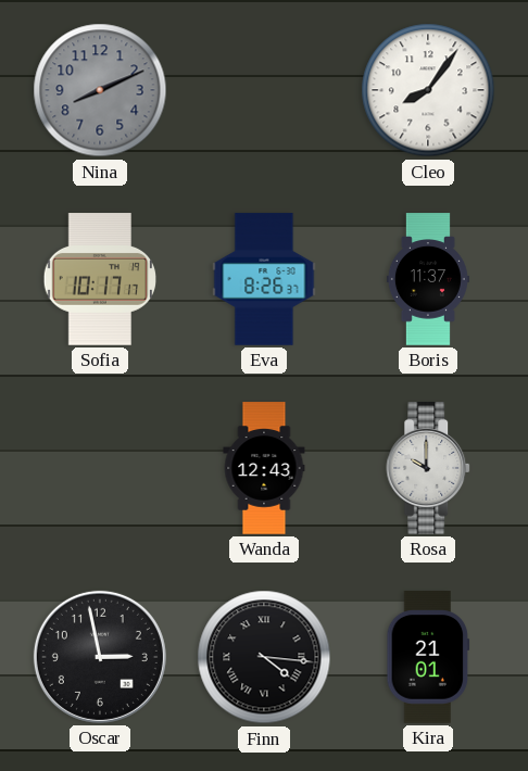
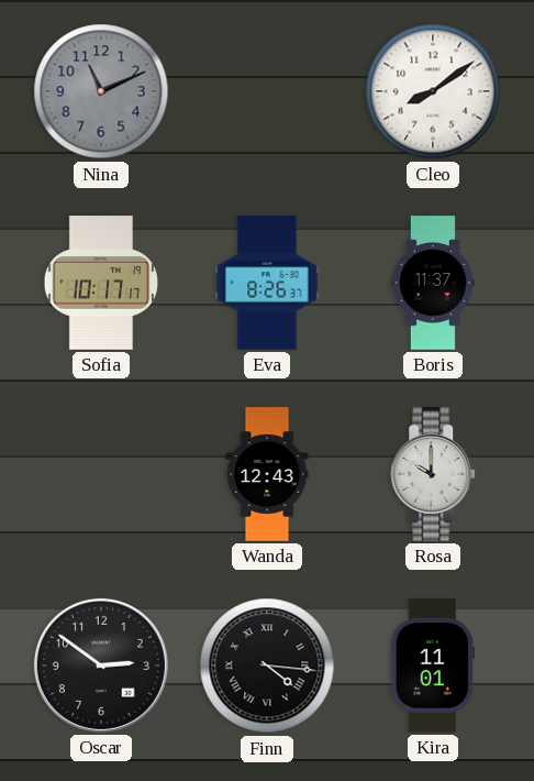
Nina: 8:11 -> 11:11
Cleo: 8:06 -> 8:09
Oscar: 2:58 -> 2:51
Kira: 21:01 -> 11:01
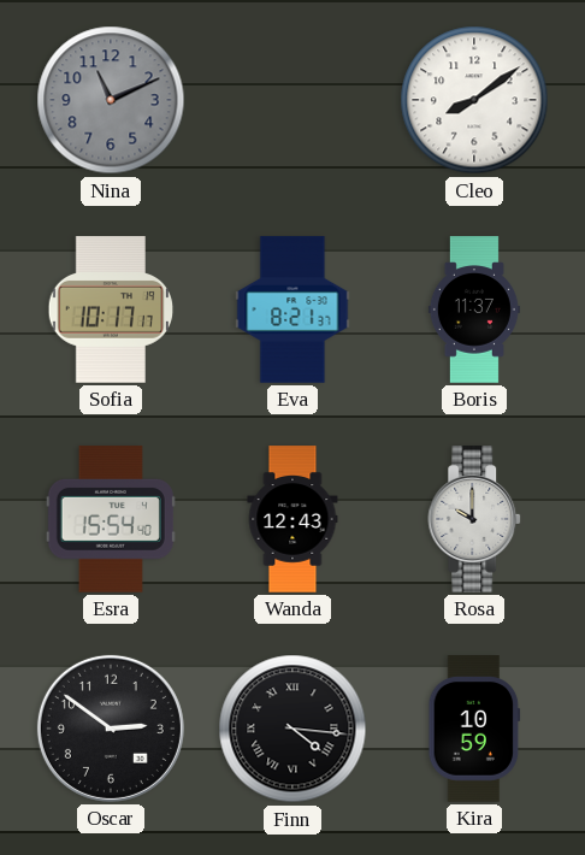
Eva: 8:26 -> 8:21
Esra: none -> 15:54
Kira: 11:01 -> 10:59
